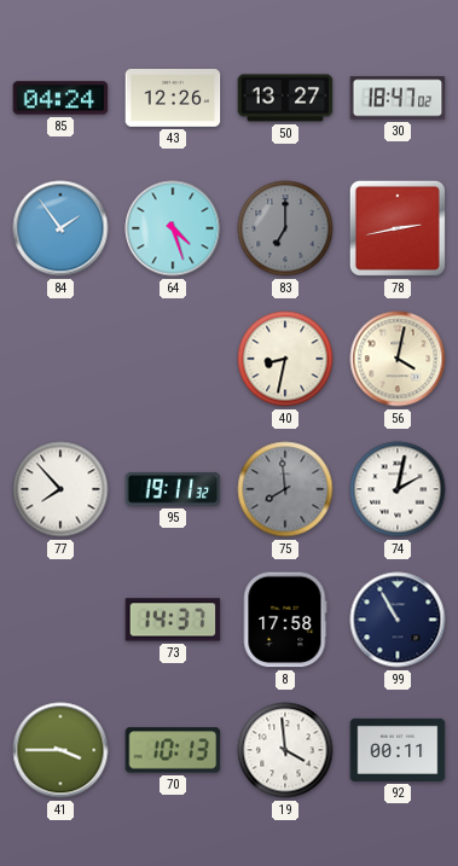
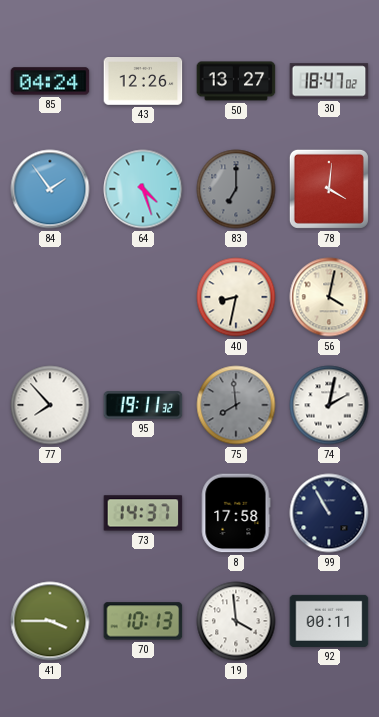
78: 2:43 -> 4:01
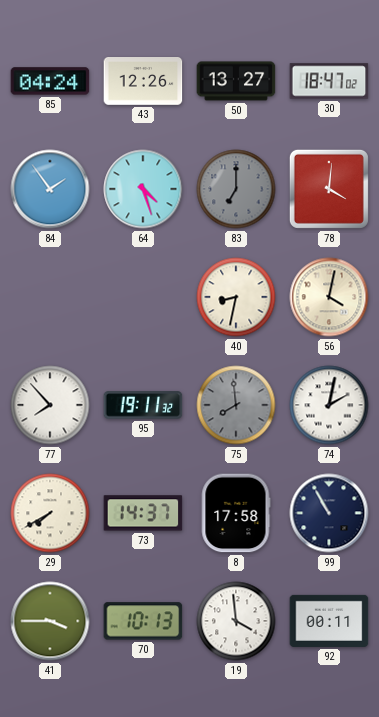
29: none -> 7:40
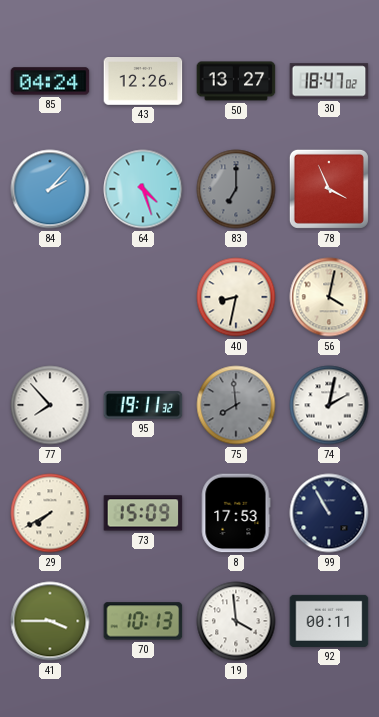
84: 1:54 -> 2:07
78: 4:01 -> 3:56
73: 14:37 -> 15:09
8: 17:58 -> 17:53
